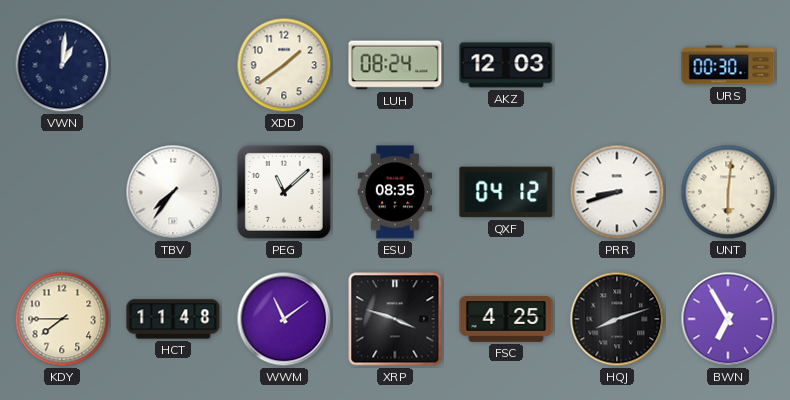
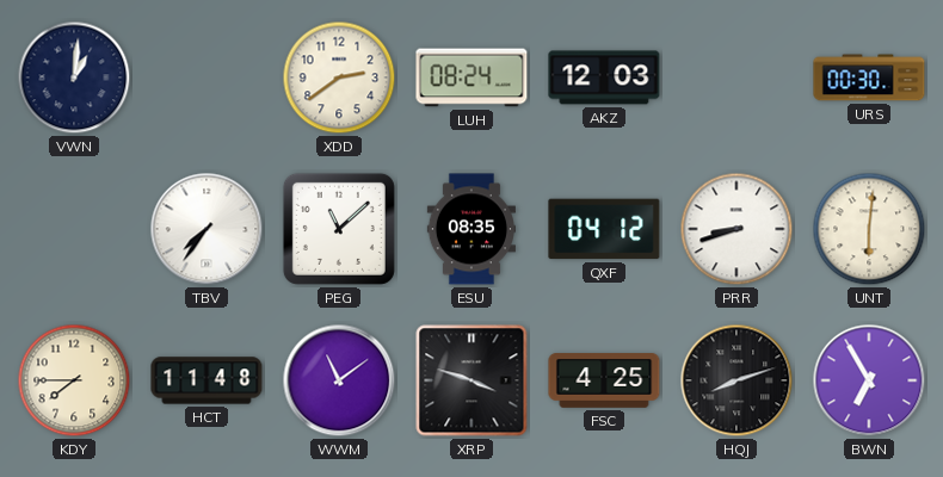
XDD: 1:39 -> 2:39
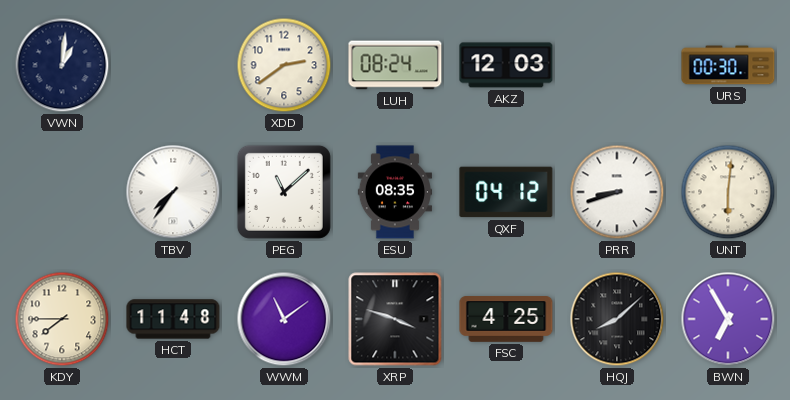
HQJ: 8:12 -> 8:08
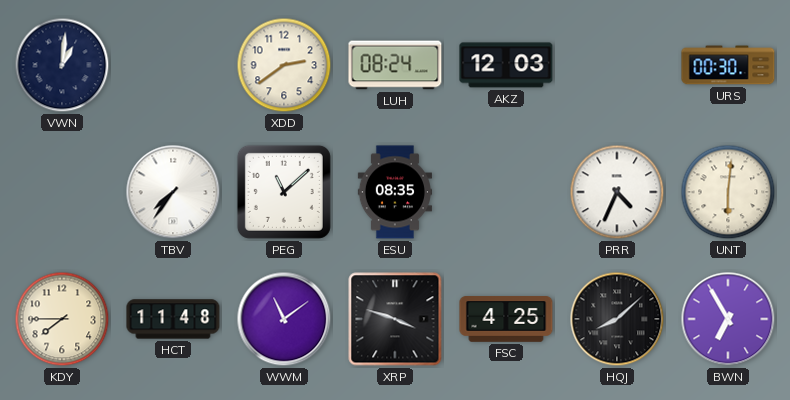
QXF: 04:12 -> none
PRR: 8:42 -> 4:34
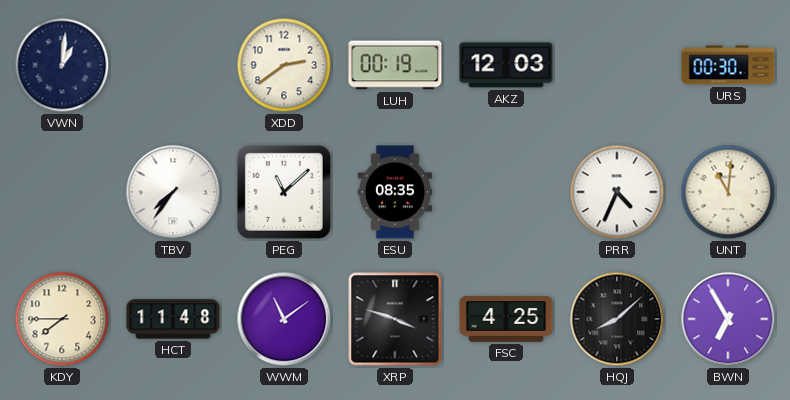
LUH: 08:24 -> 00:19
UNT: 6:01 -> 11:01
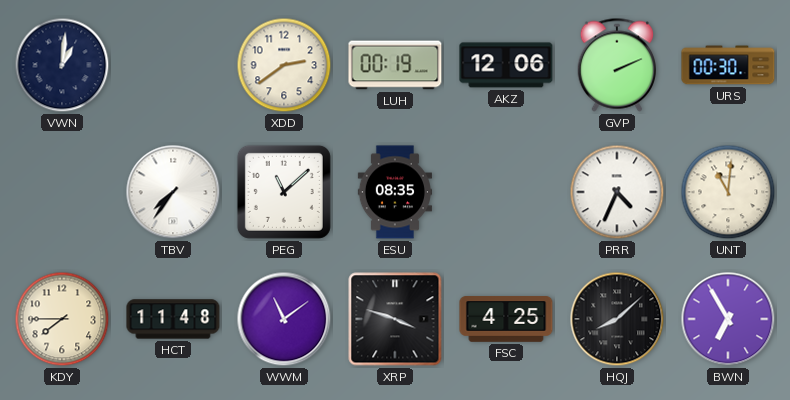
AKZ: 12:03 -> 12:06
GVP: none -> 2:11
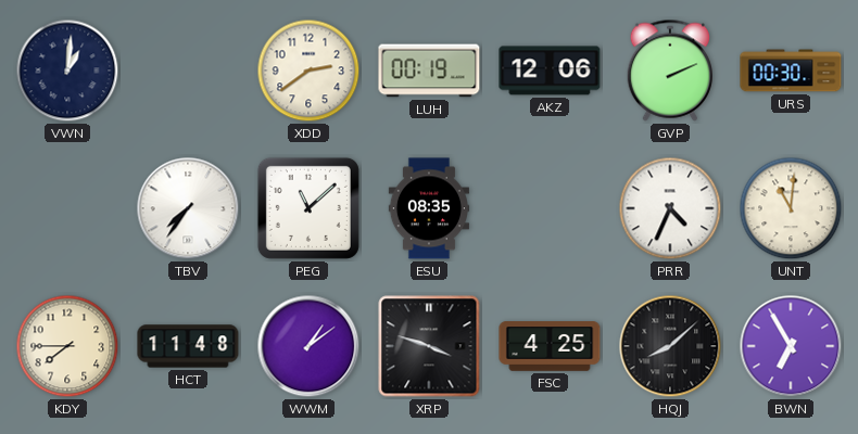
WWM: 11:09 -> 1:09
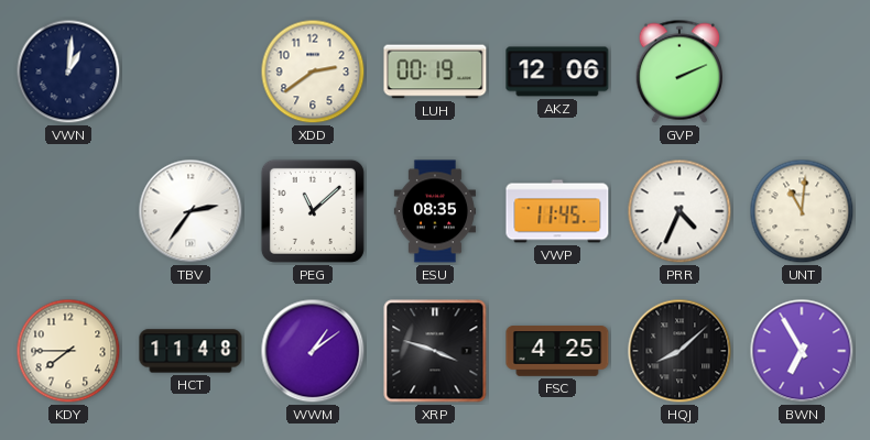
URS: 00:30 -> none
TBV: 7:36 -> 2:36
VWP: none -> 11:45
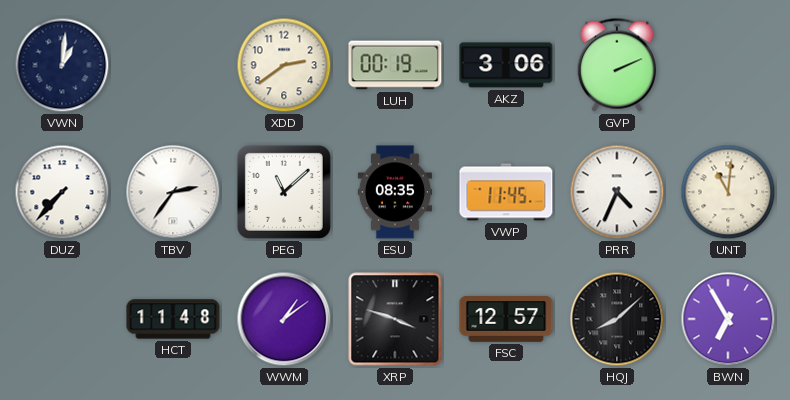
AKZ: 12:06 -> 3:06
DUZ: none -> 7:37
KDY: 7:45 -> none
FSC: 4:25 -> 12:57
